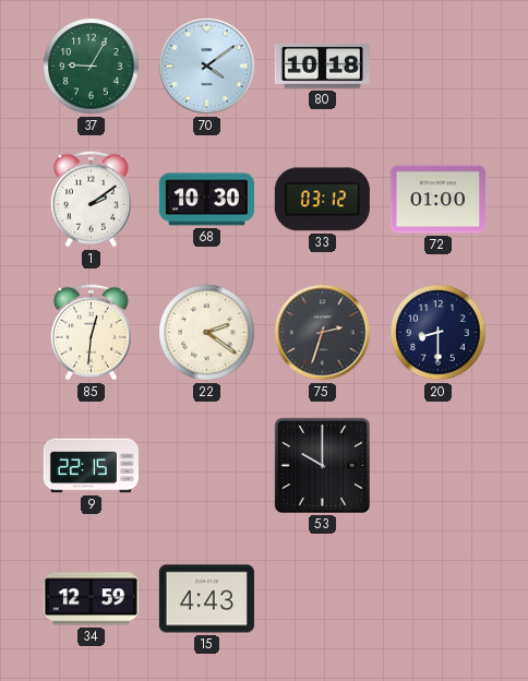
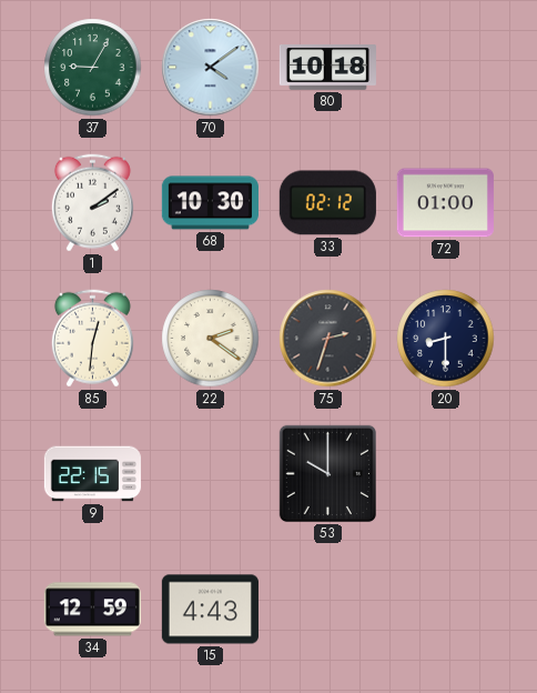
33: 03:12 -> 02:12
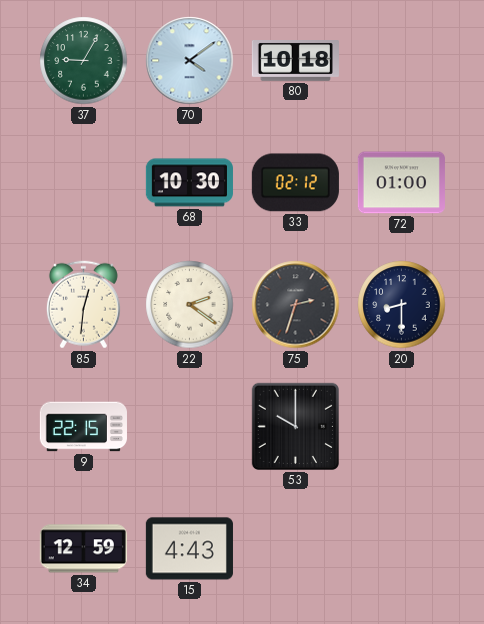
1: 2:09 -> none
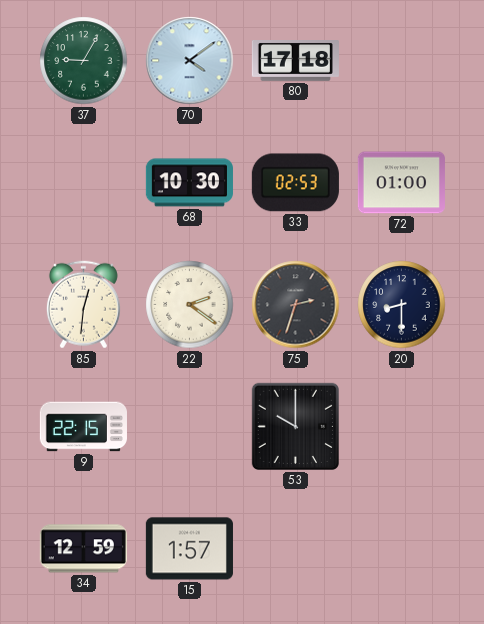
80: 10:18 -> 17:18
33: 02:12 -> 02:53
15: 4:43 -> 1:57
